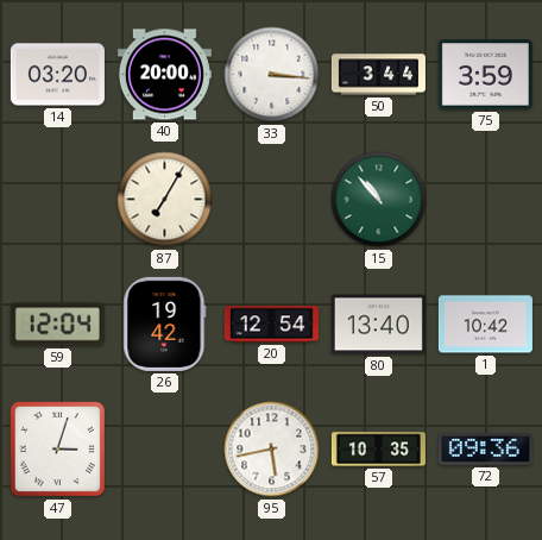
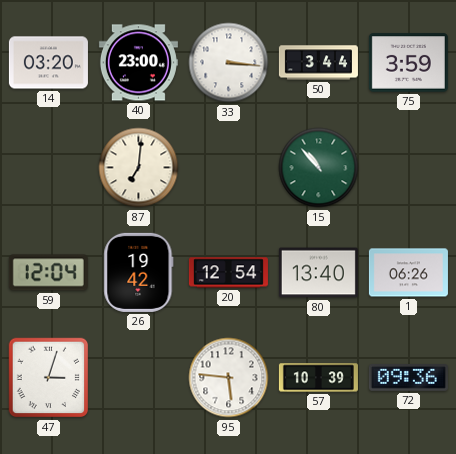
40: 20:00 -> 23:00
87: 7:05 -> 7:01
1: 10:42 -> 06:26
95: 5:43 -> 5:46
57: 10:35 -> 10:39
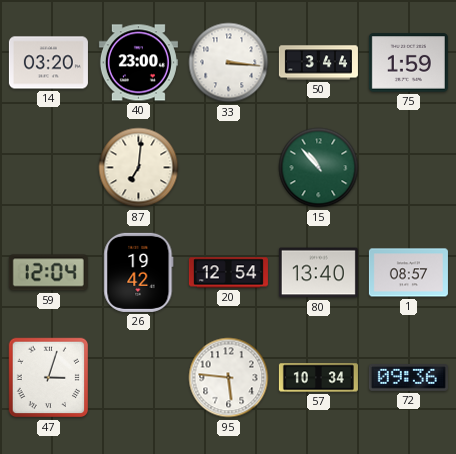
75: 3:59 -> 1:59
1: 06:26 -> 08:57
57: 10:39 -> 10:34
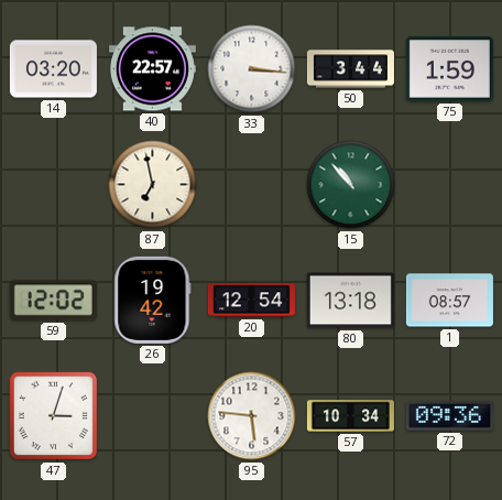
40: 23:00 -> 22:57
87: 7:01 -> 6:58
59: 12:04 -> 12:02
80: 13:40 -> 13:18
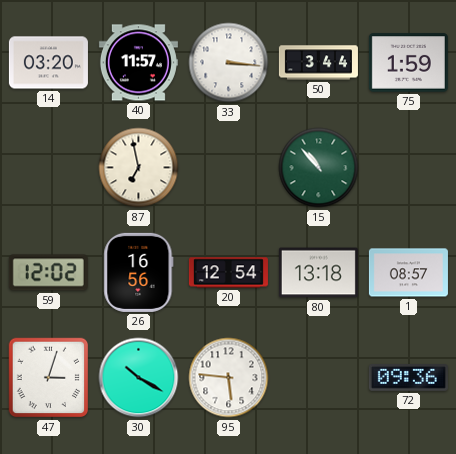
40: 22:57 -> 11:57
26: 19:42 -> 16:56
30: none -> 10:20
57: 10:34 -> none
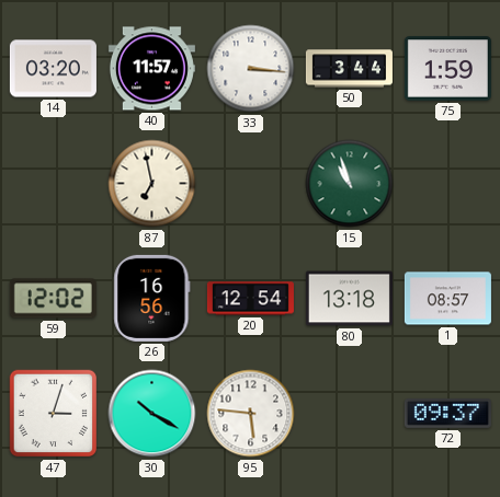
15: 10:53 -> 10:57
72: 09:36 -> 09:37
